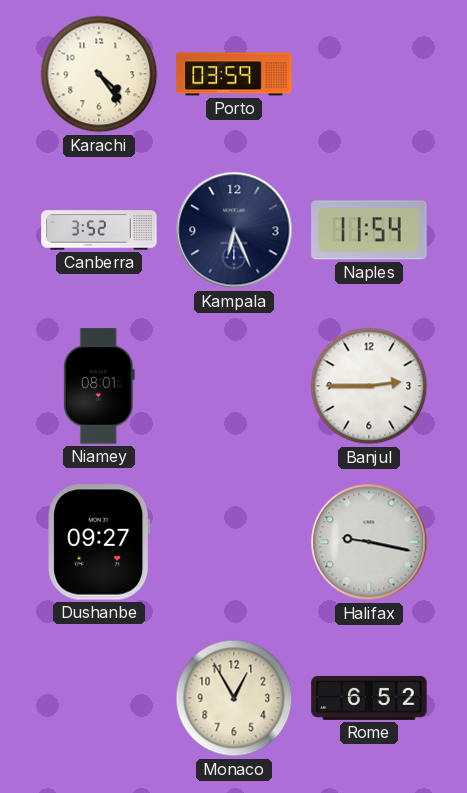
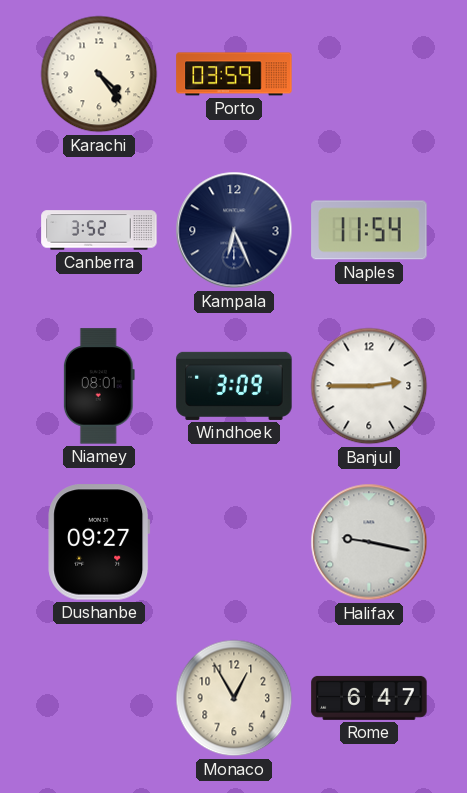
Windhoek: none -> 3:09
Rome: 6:52 -> 6:47
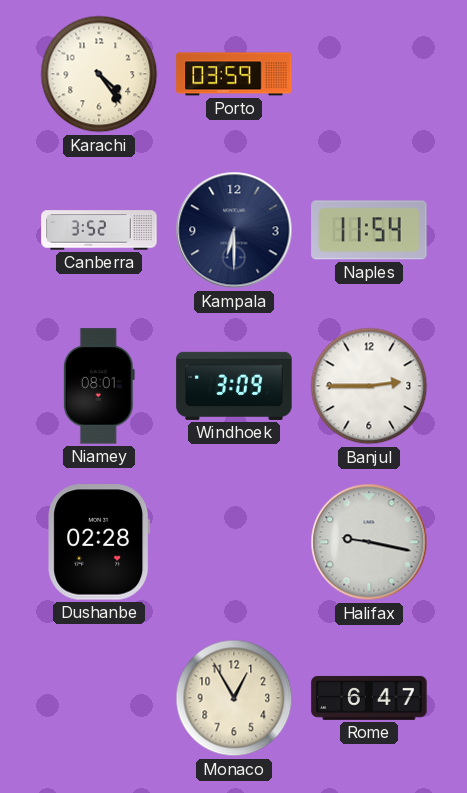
Kampala: 6:26 -> 6:30
Dushanbe: 09:27 -> 02:28
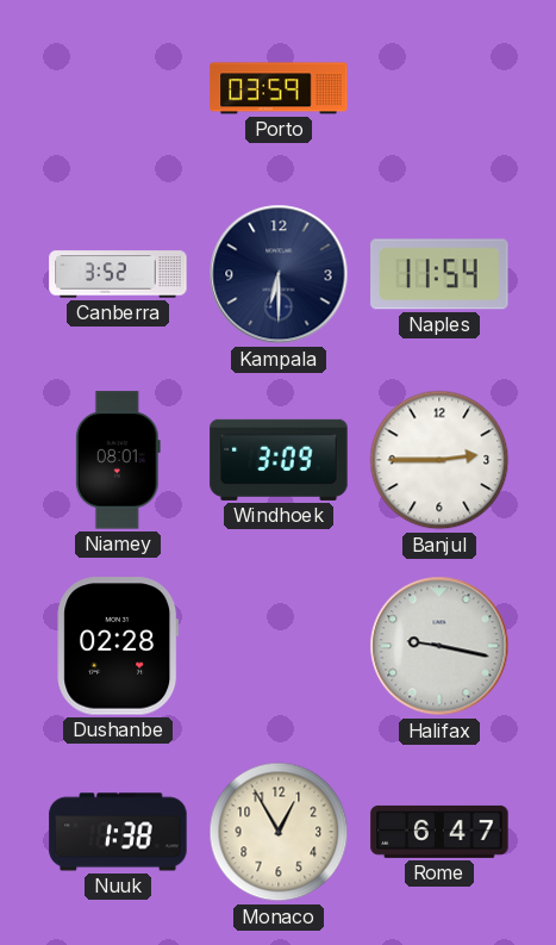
Karachi: 4:24 -> none
Nuuk: none -> 1:38
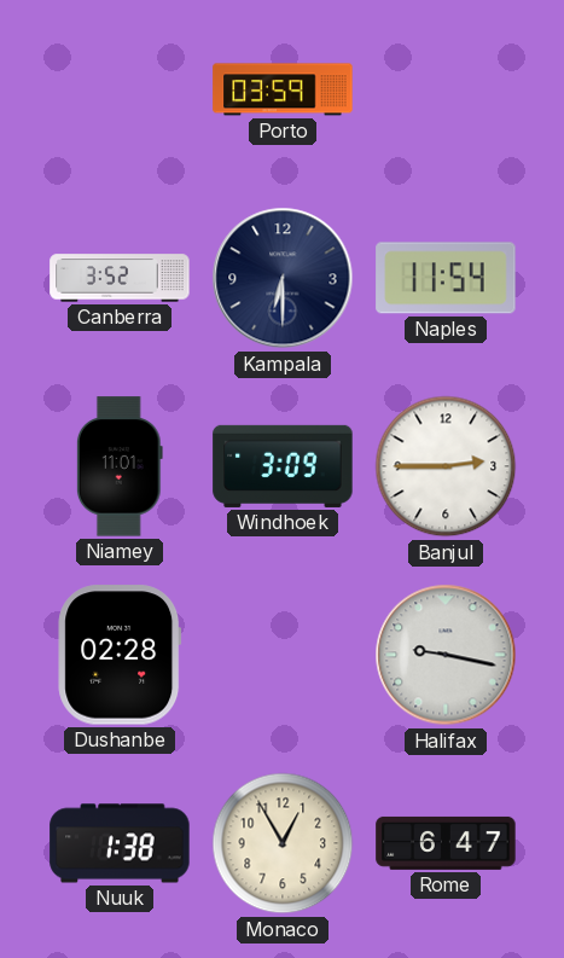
Niamey: 08:01 -> 11:01
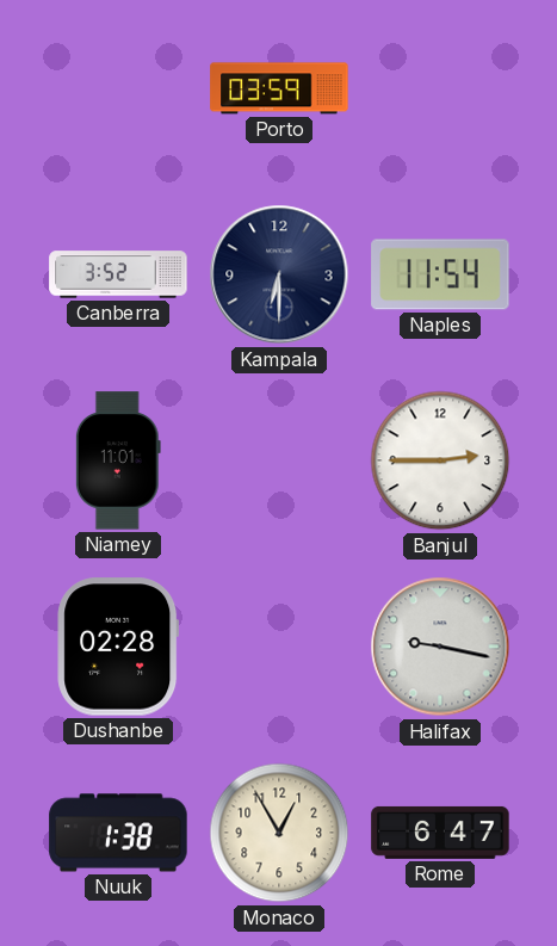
Windhoek: 3:09 -> none
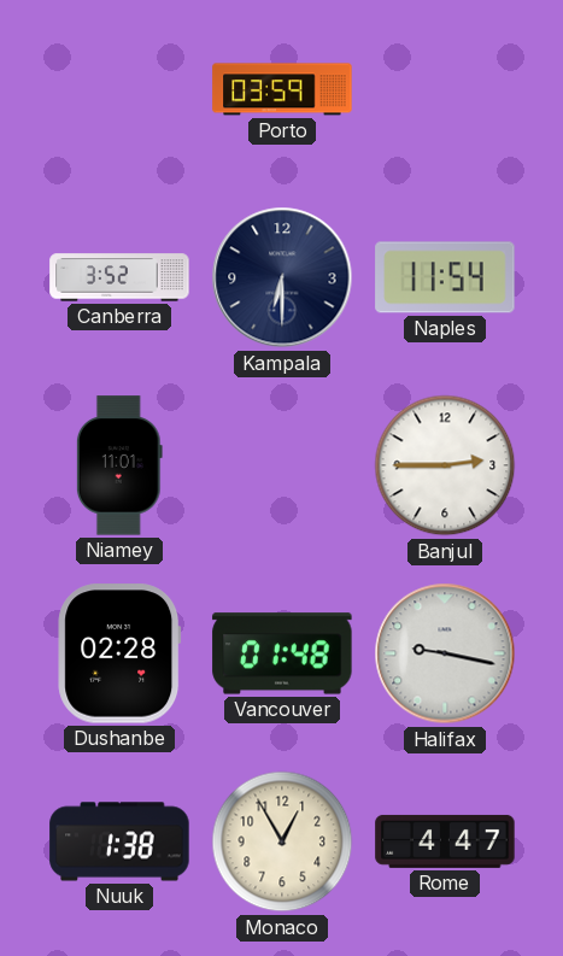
Vancouver: none -> 01:48
Rome: 6:47 -> 4:47
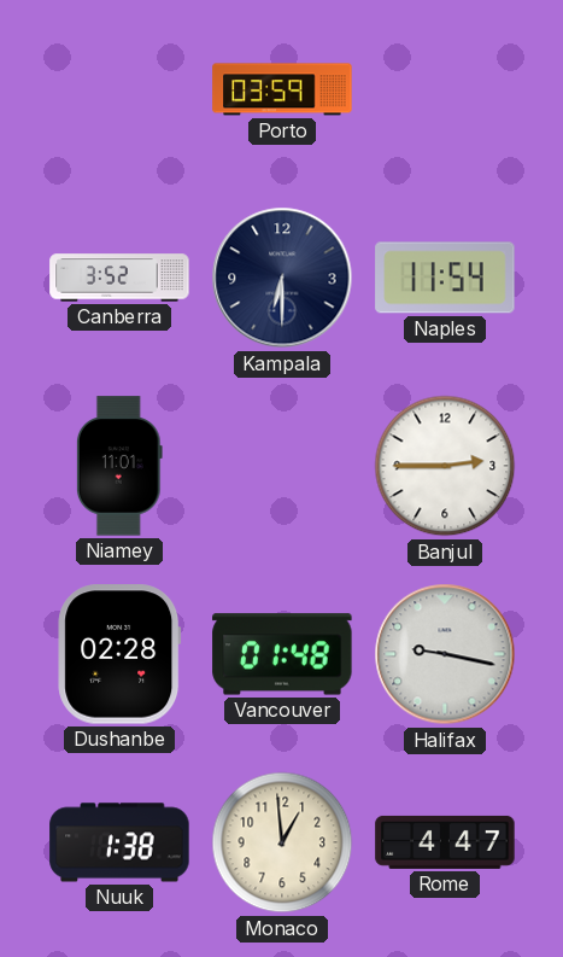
Monaco: 12:55 -> 12:59
